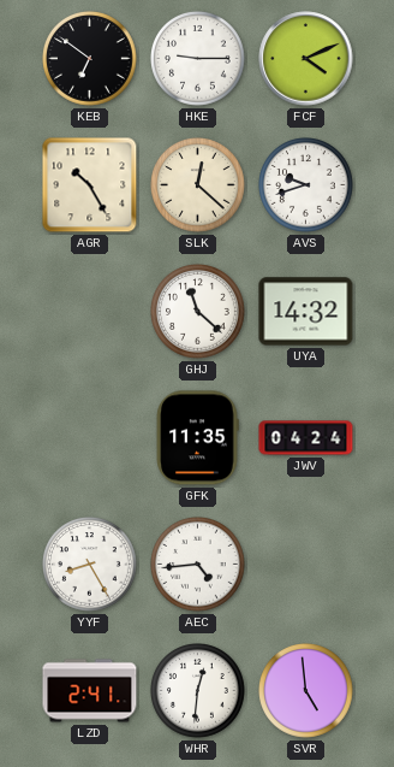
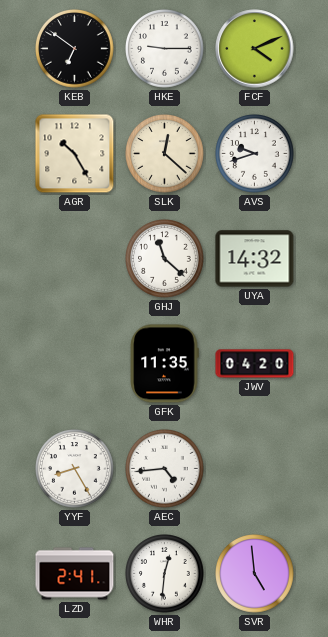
JWV: 04:24 -> 04:20
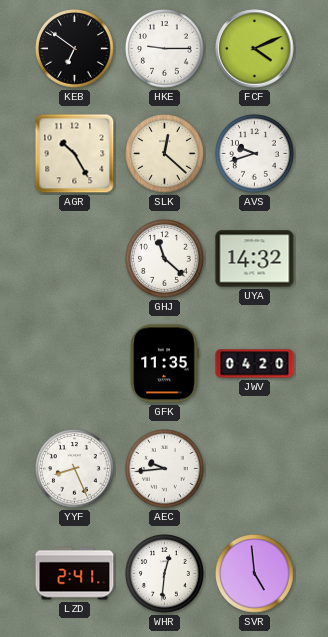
YYF: 8:25 -> 8:26
AEC: 4:44 -> 9:44
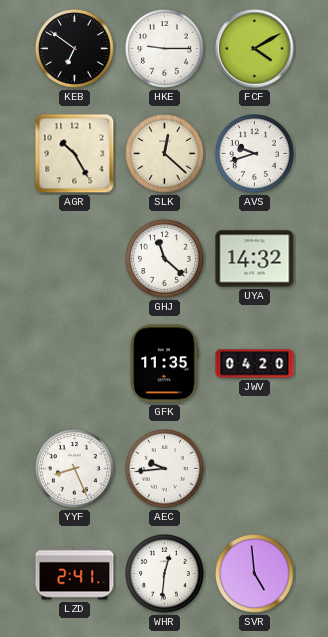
FCF: 4:11 -> 4:10
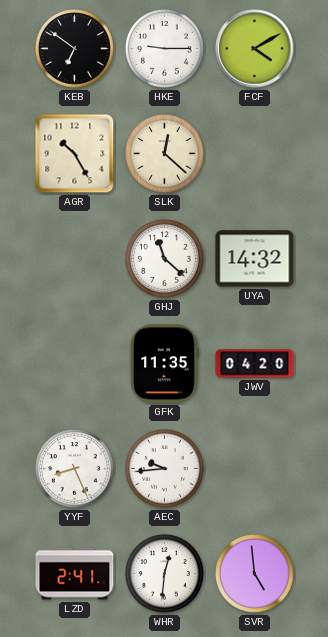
AVS: 9:42 -> none
